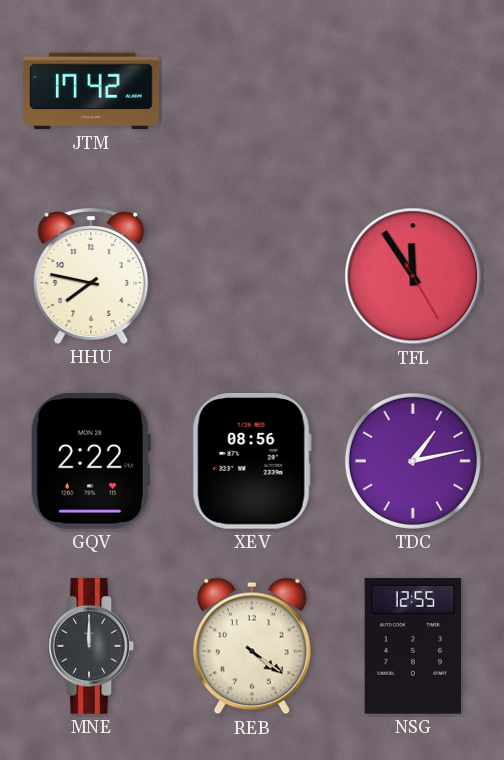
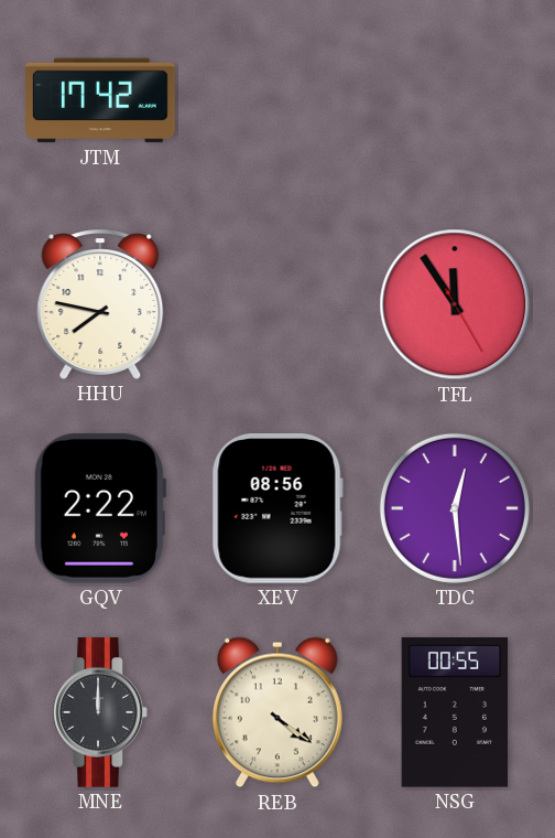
TDC: 1:13 -> 12:29
NSG: 12:55 -> 00:55
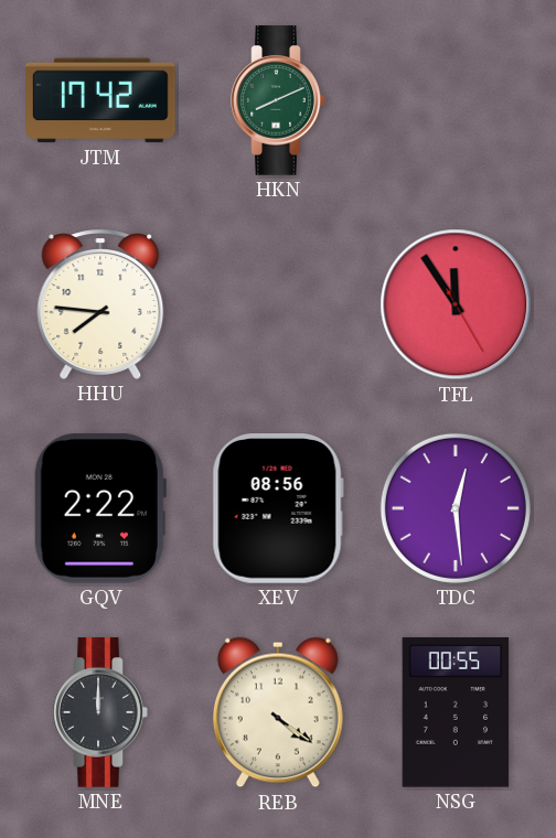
HKN: none -> 8:11
HHU: 7:47 -> 7:46
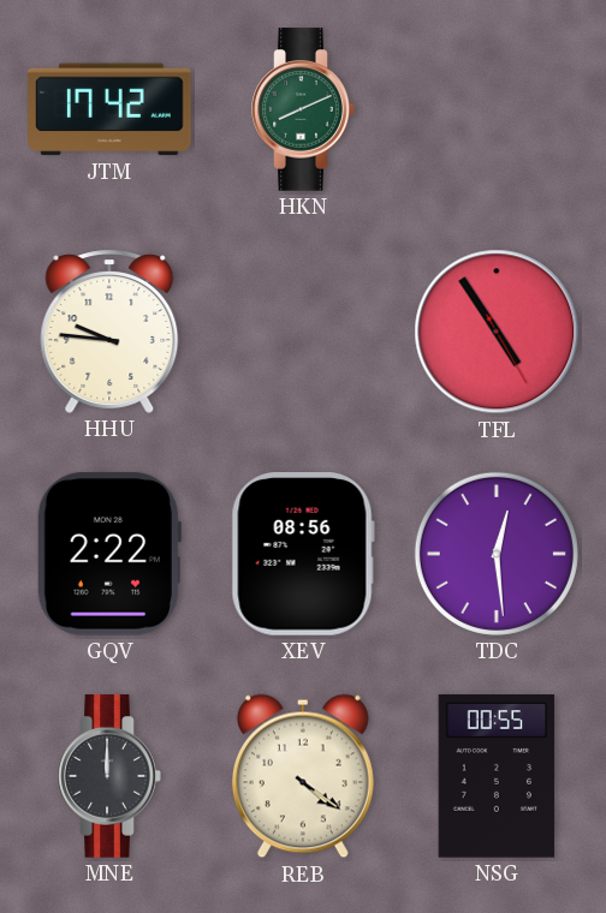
HHU: 7:46 -> 9:46
TFL: 11:54 -> 4:54
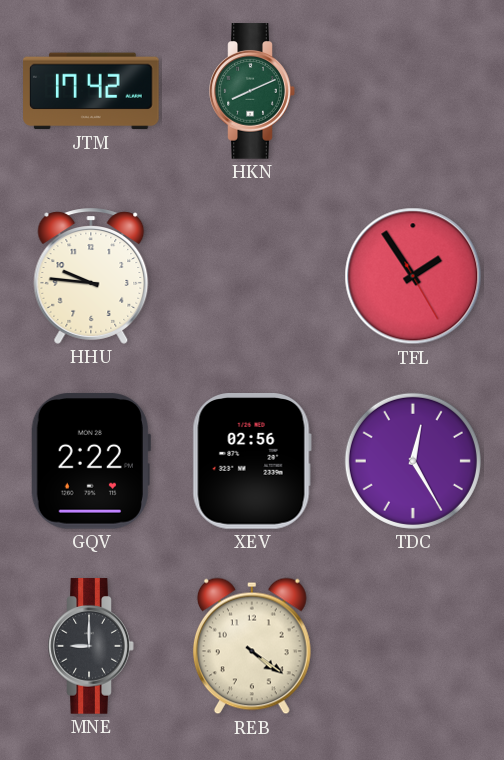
TFL: 4:54 -> 1:54
XEV: 08:56 -> 02:56
TDC: 12:29 -> 12:25
MNE: 12:00 -> 9:00
NSG: 00:55 -> none
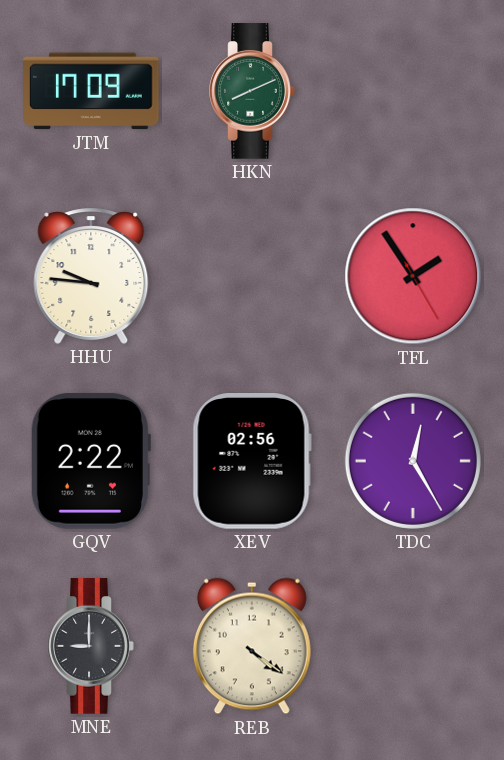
JTM: 17:42 -> 17:09
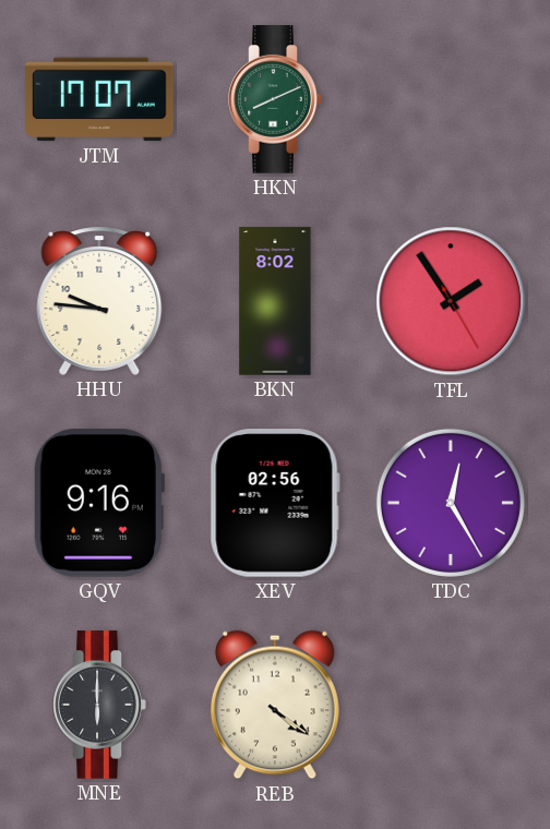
JTM: 17:09 -> 17:07
BKN: none -> 8:02
GQV: 2:22 -> 9:16
MNE: 9:00 -> 6:00
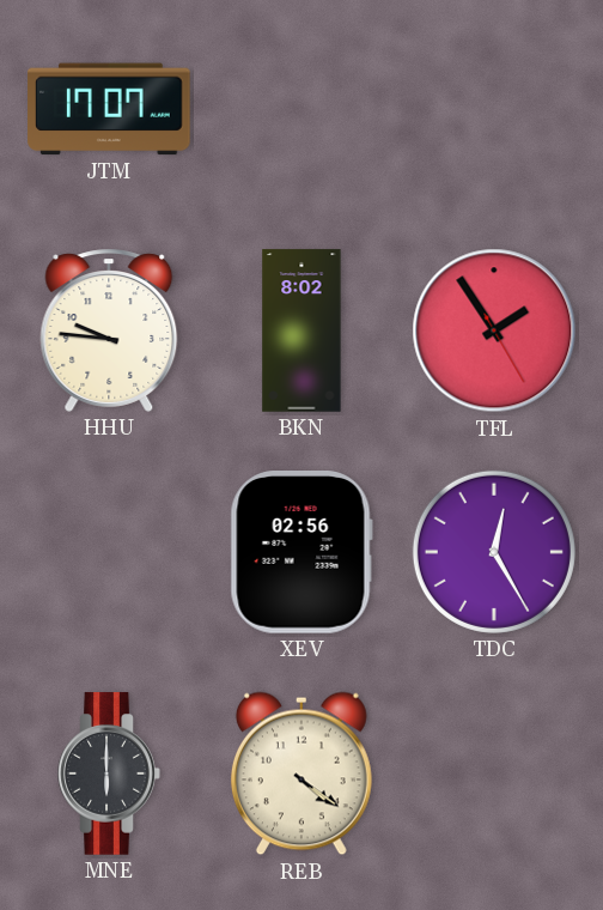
HKN: 8:11 -> none
GQV: 9:16 -> none
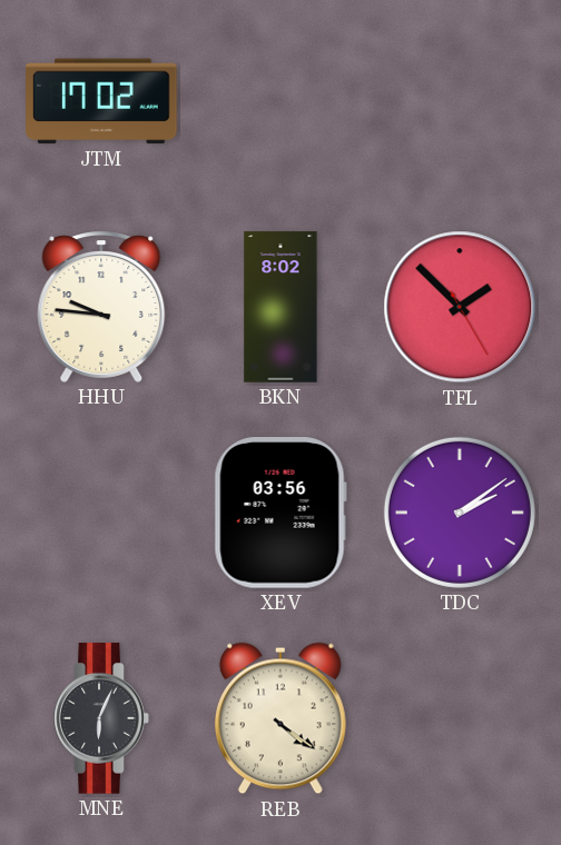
JTM: 17:07 -> 17:02
TFL: 1:54 -> 1:52
XEV: 02:56 -> 03:56
TDC: 12:25 -> 2:09
MNE: 6:00 -> 6:04
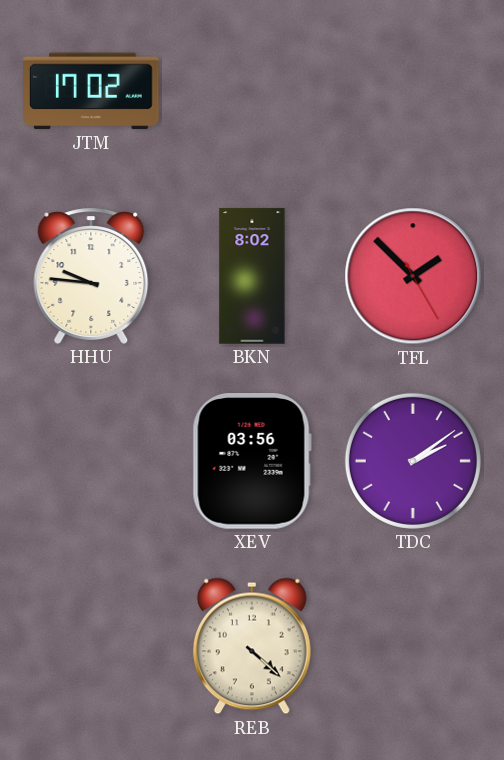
MNE: 6:04 -> none
REB: 4:21 -> 4:22
